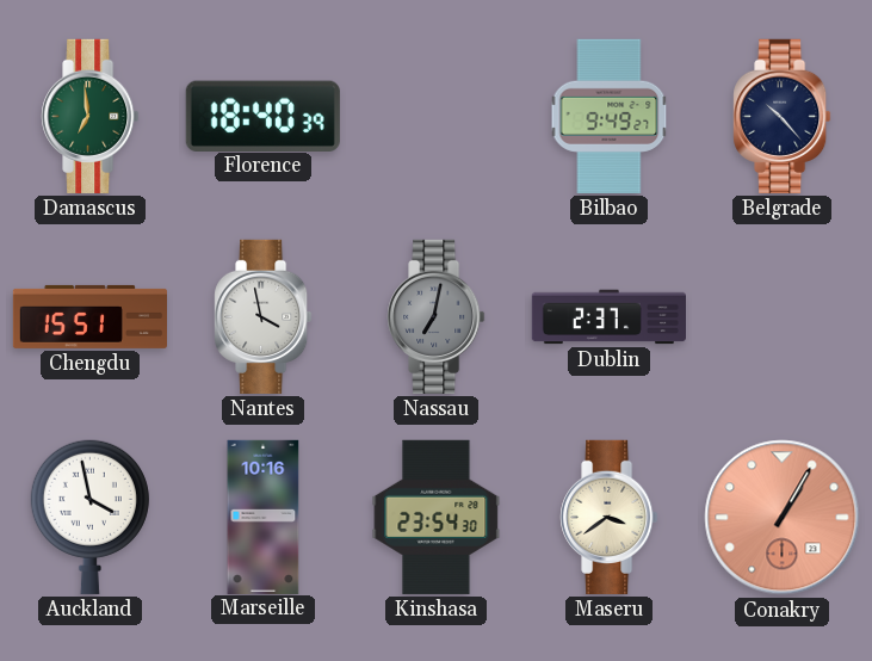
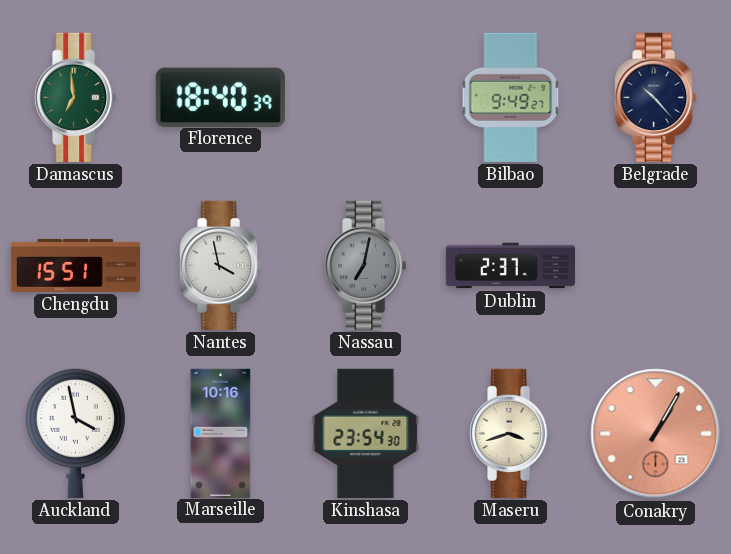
Maseru: 3:39 -> 3:42
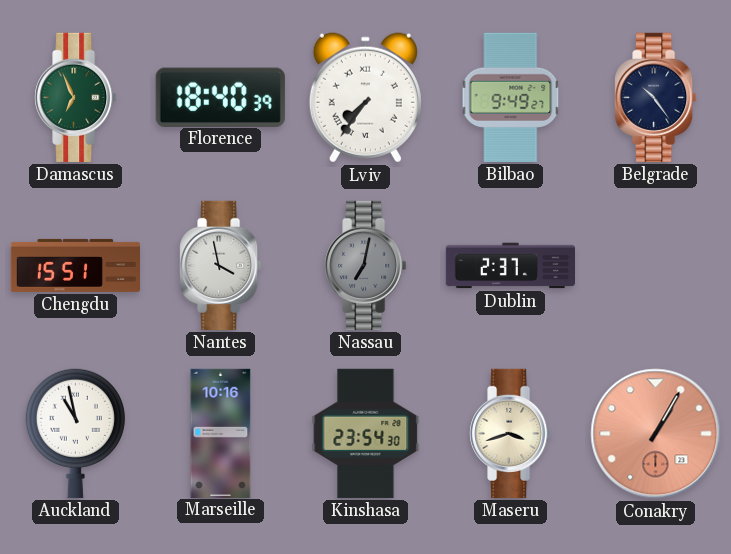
Damascus: 6:59 -> 6:56
Lviv: none -> 7:36
Belgrade: 10:23 -> 10:24
Auckland: 3:58 -> 10:58
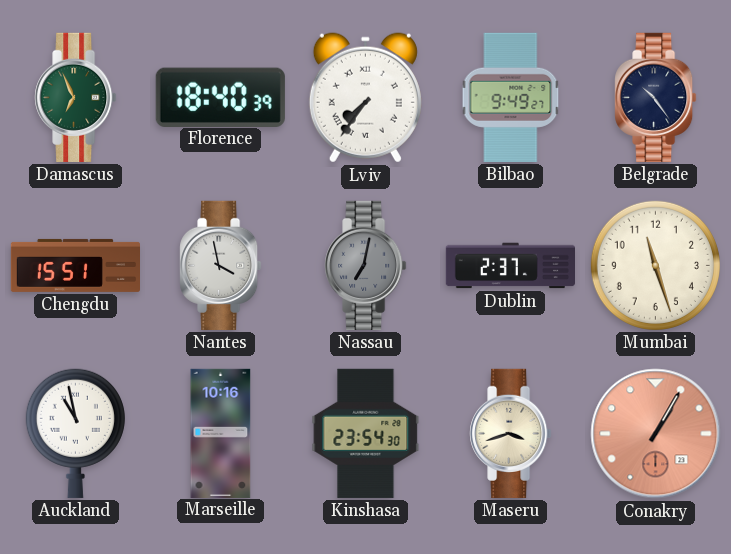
Mumbai: none -> 11:27
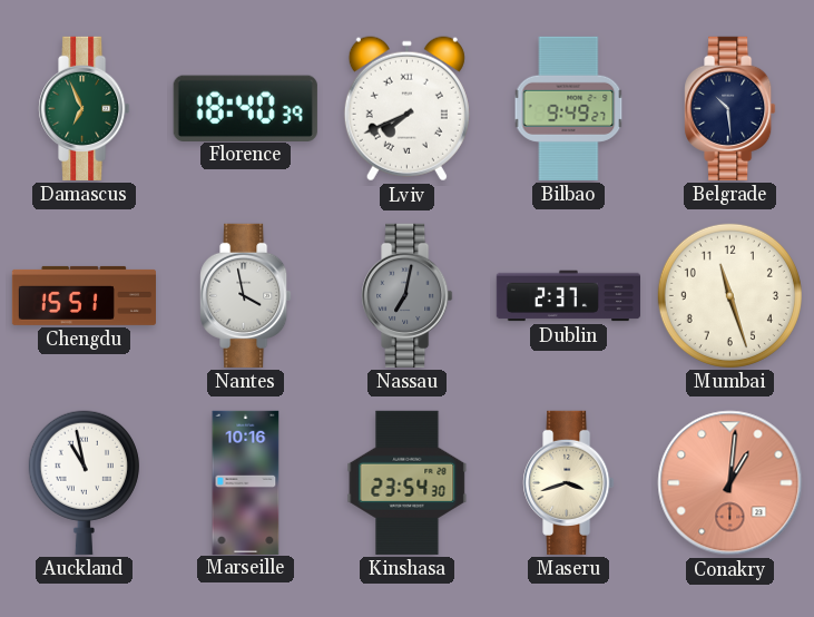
Lviv: 7:36 -> 7:41
Belgrade: 10:24 -> 10:29
Conakry: 1:05 -> 1:01
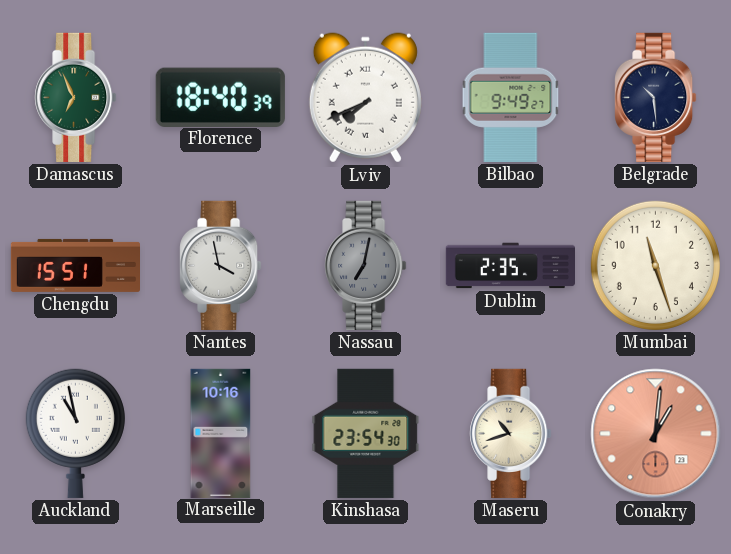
Dublin: 2:37 -> 2:35
Maseru: 3:42 -> 10:42
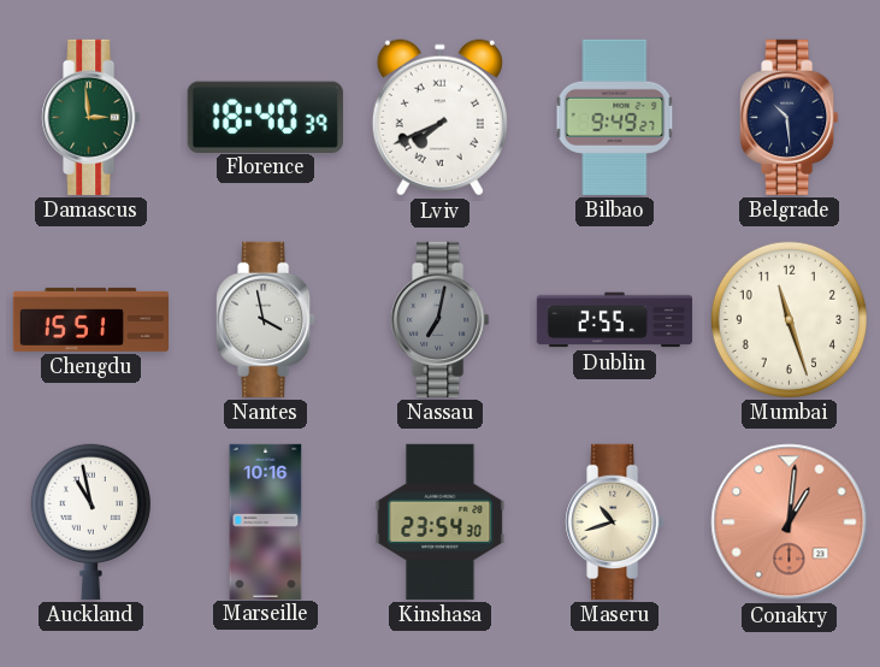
Damascus: 6:56 -> 2:59
Dublin: 2:35 -> 2:55
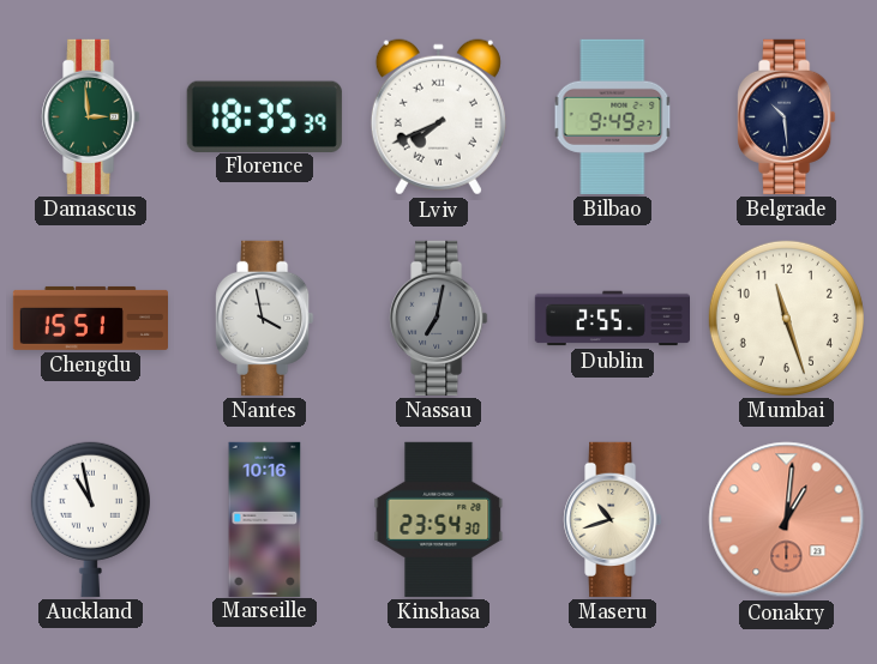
Florence: 18:40 -> 18:35
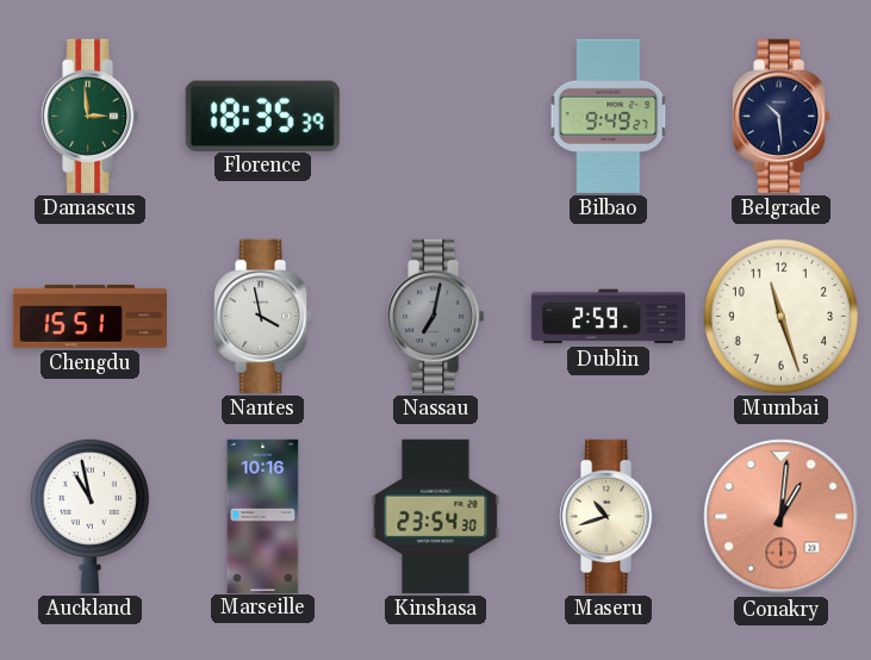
Lviv: 7:41 -> none
Dublin: 2:55 -> 2:59
